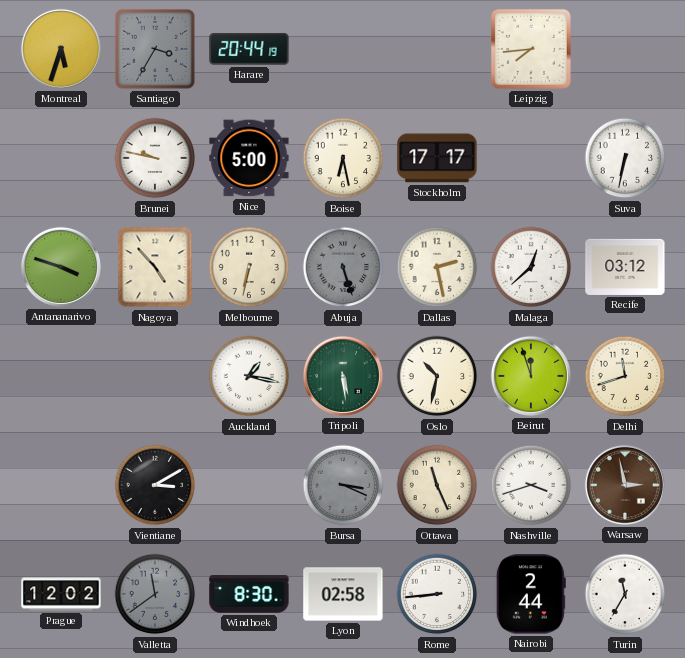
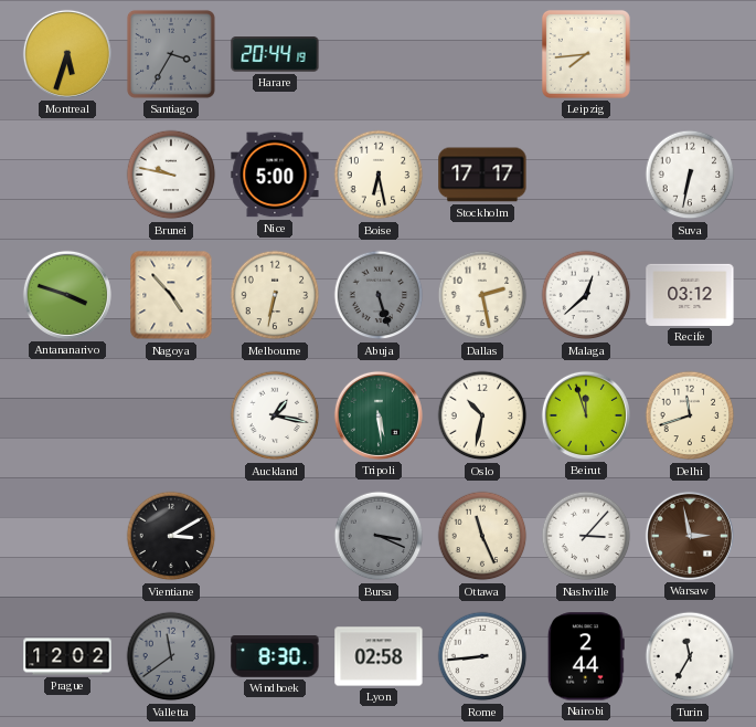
Nashville: 3:42 -> 3:07
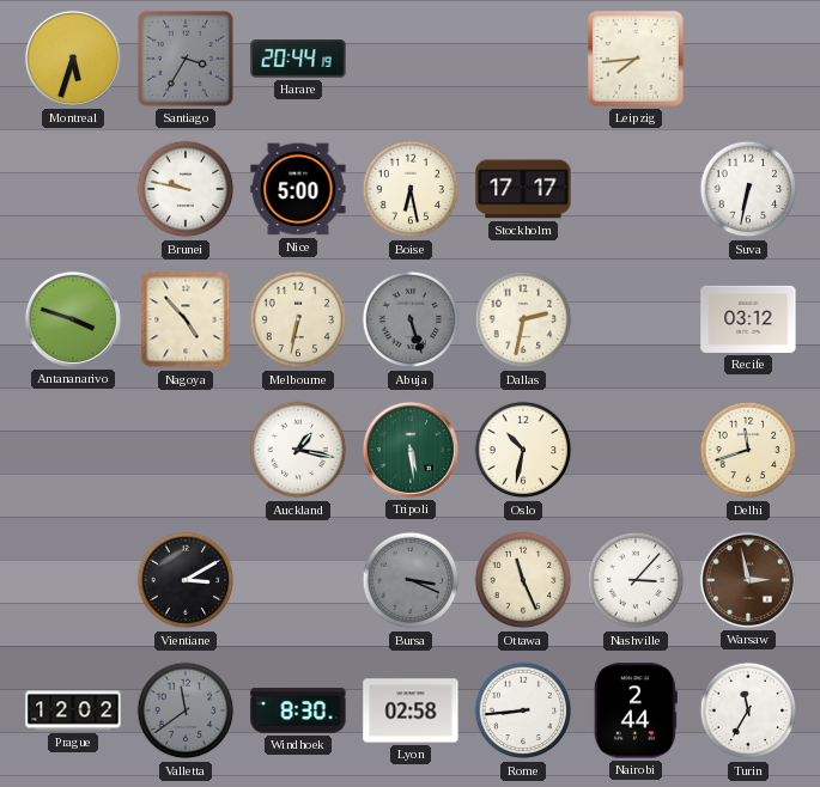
Dallas: 2:28 -> 2:32
Malaga: 12:38 -> none
Beirut: 11:57 -> none
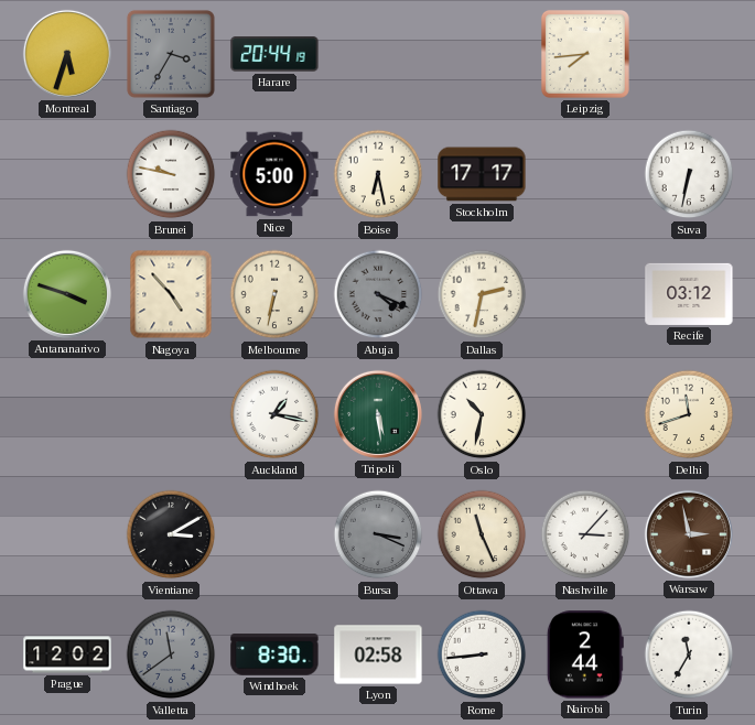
Abuja: 5:27 -> 4:19
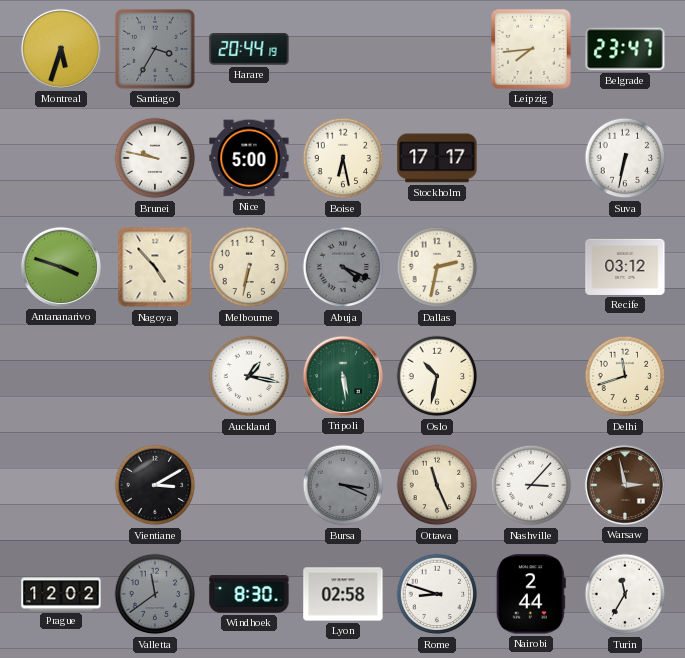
Belgrade: none -> 23:47
Rome: 8:44 -> 8:48
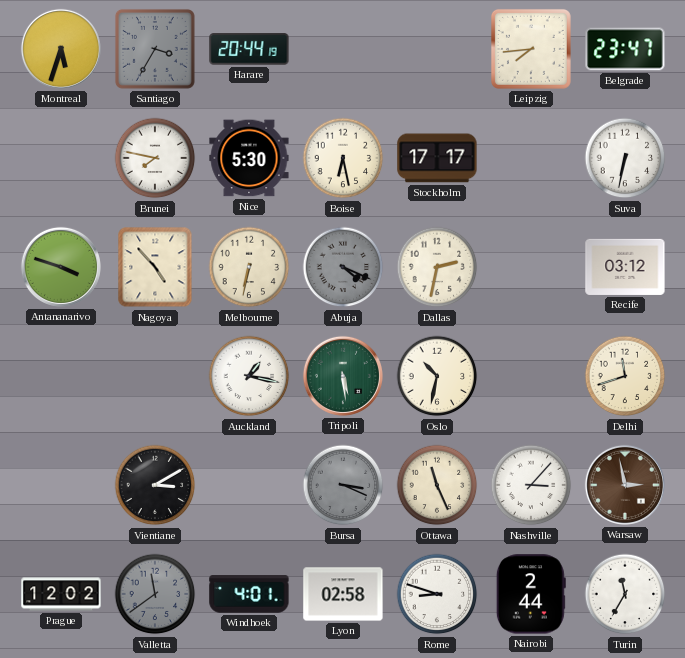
Brunei: 9:47 -> 7:47
Nice: 5:00 -> 5:30
Windhoek: 8:30 -> 4:01
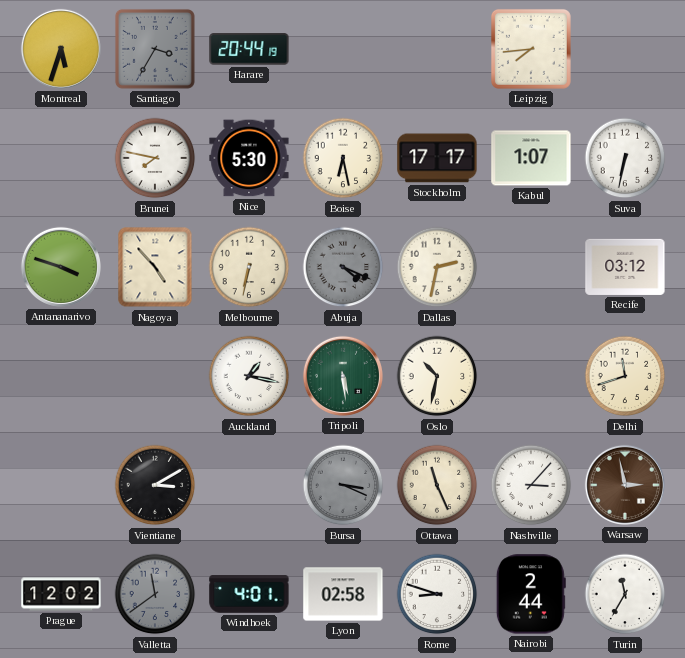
Belgrade: 23:47 -> none
Kabul: none -> 1:07
